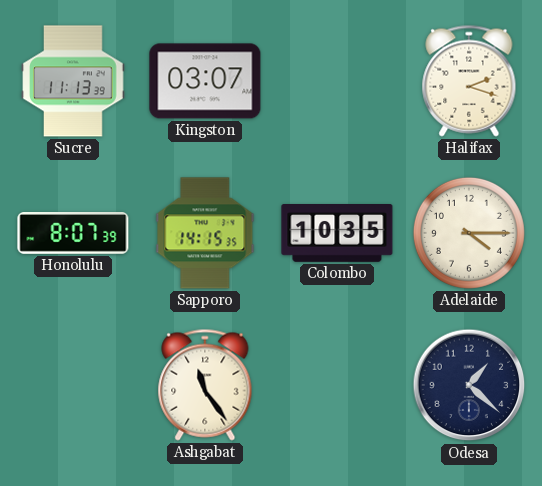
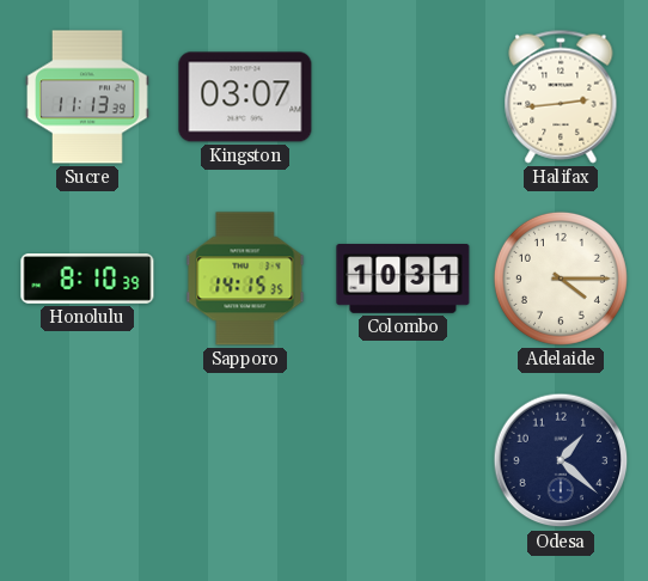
Halifax: 2:18 -> 2:44
Honolulu: 8:07 -> 8:10
Colombo: 10:35 -> 10:31
Ashgabat: 11:24 -> none
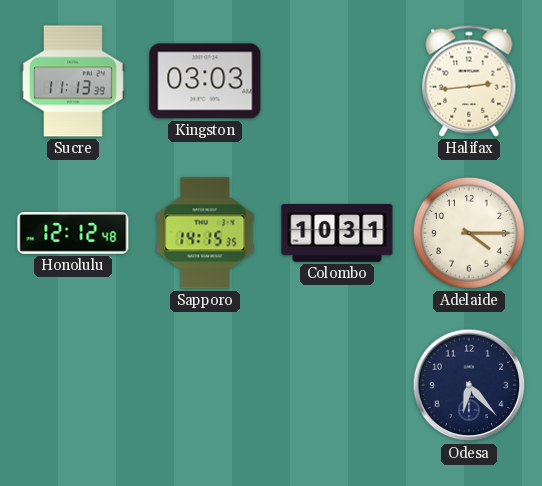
Kingston: 03:07 -> 03:03
Honolulu: 8:10 -> 12:12
Odesa: 1:22 -> 6:23
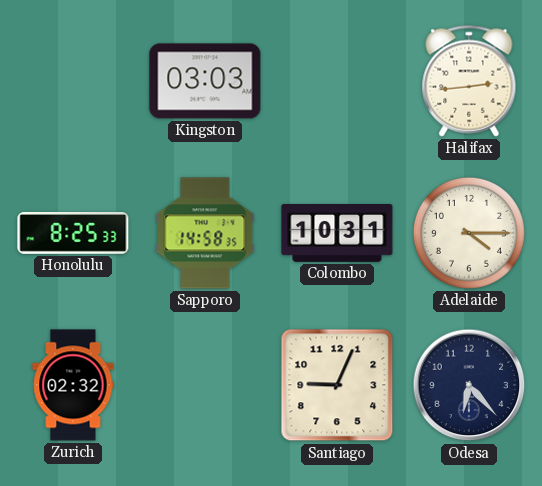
Sucre: 11:13 -> none
Honolulu: 12:12 -> 8:25
Sapporo: 14:15 -> 14:58
Zurich: none -> 02:32
Santiago: none -> 9:04
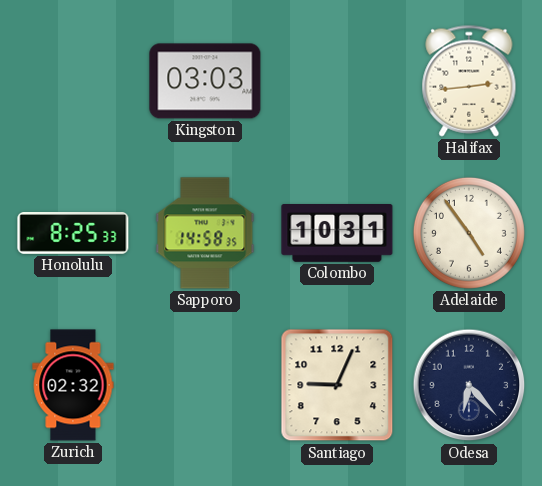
Adelaide: 4:15 -> 4:54
